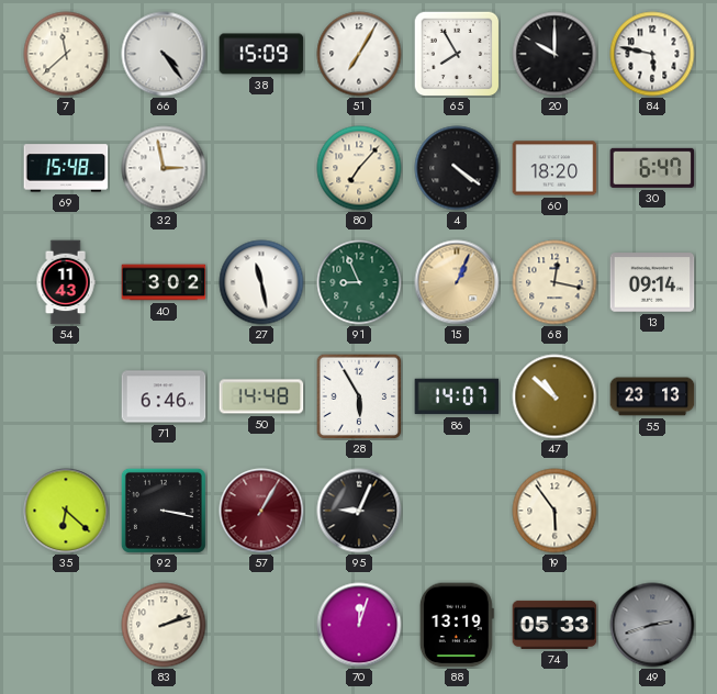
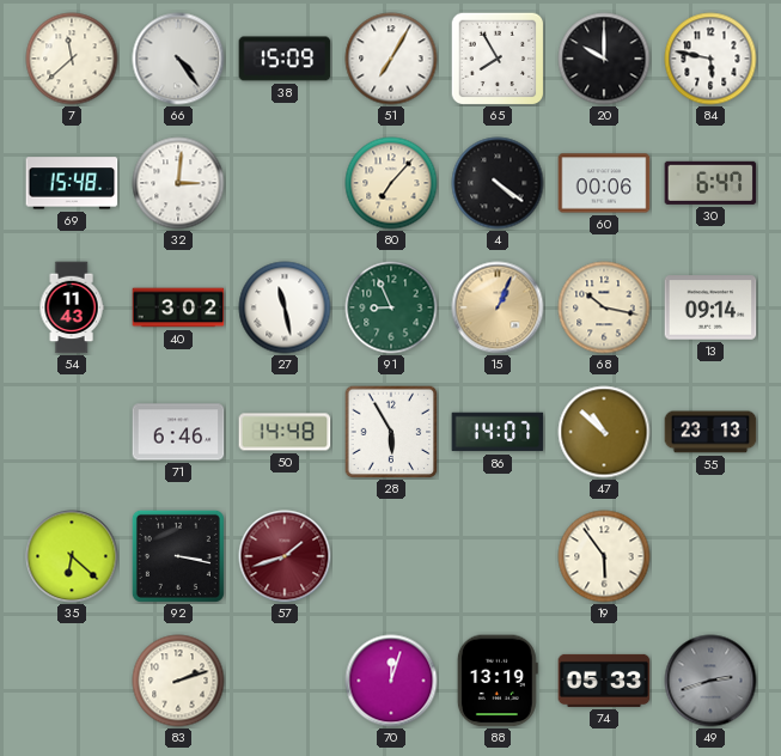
32: 2:58 -> 3:01
60: 18:20 -> 00:06
68: 12:17 -> 10:17
57: 1:05 -> 1:42
95: 9:04 -> none
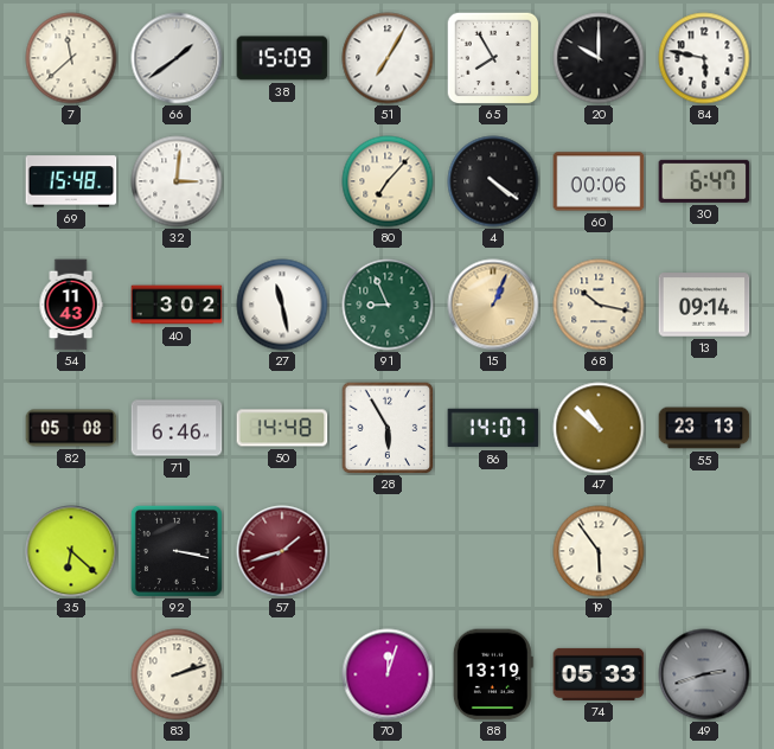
66: 4:24 -> 1:39
82: none -> 05:08
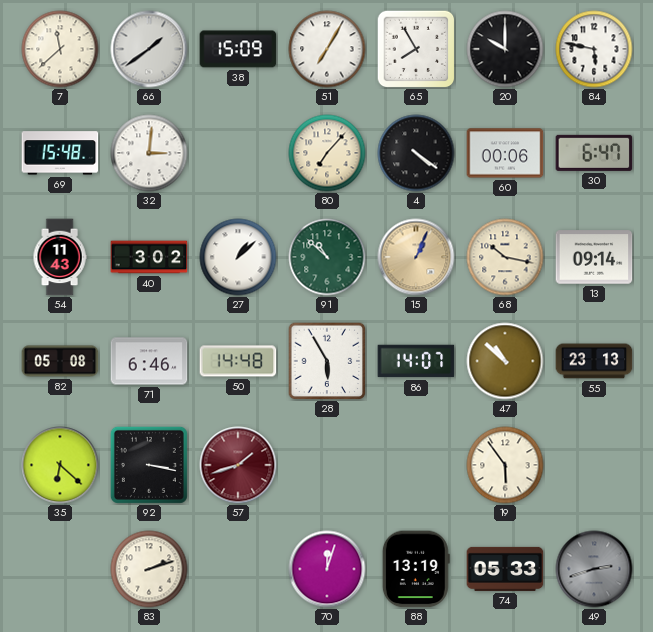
27: 11:28 -> 1:08
91: 8:56 -> 10:52
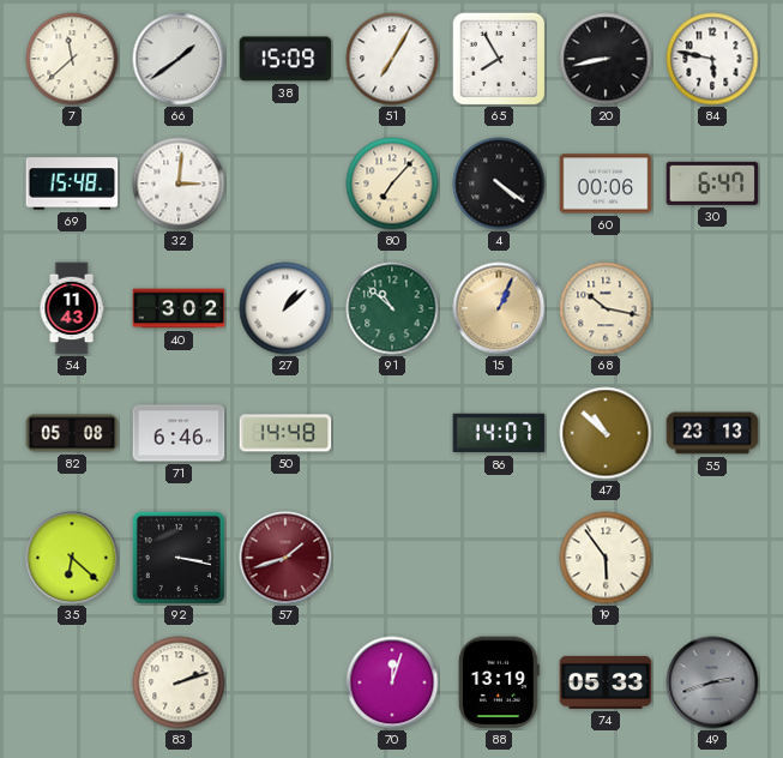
20: 10:00 -> 8:43
13: 09:14 -> none
28: 5:55 -> none
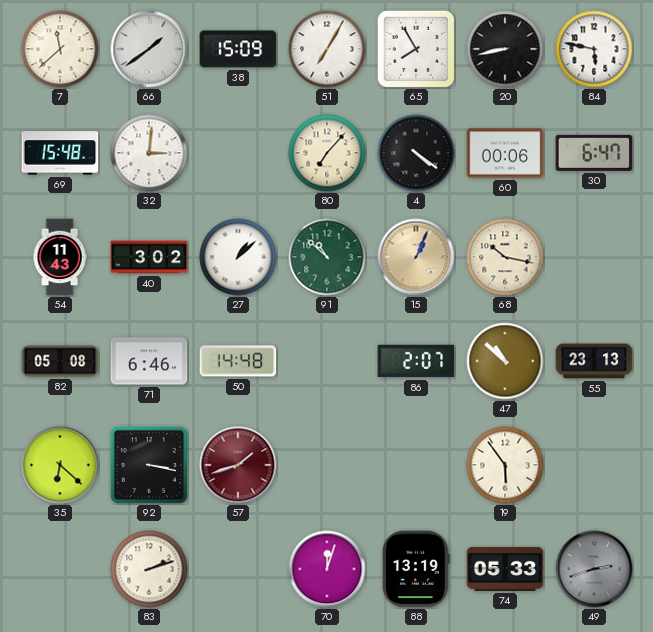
86: 14:07 -> 2:07
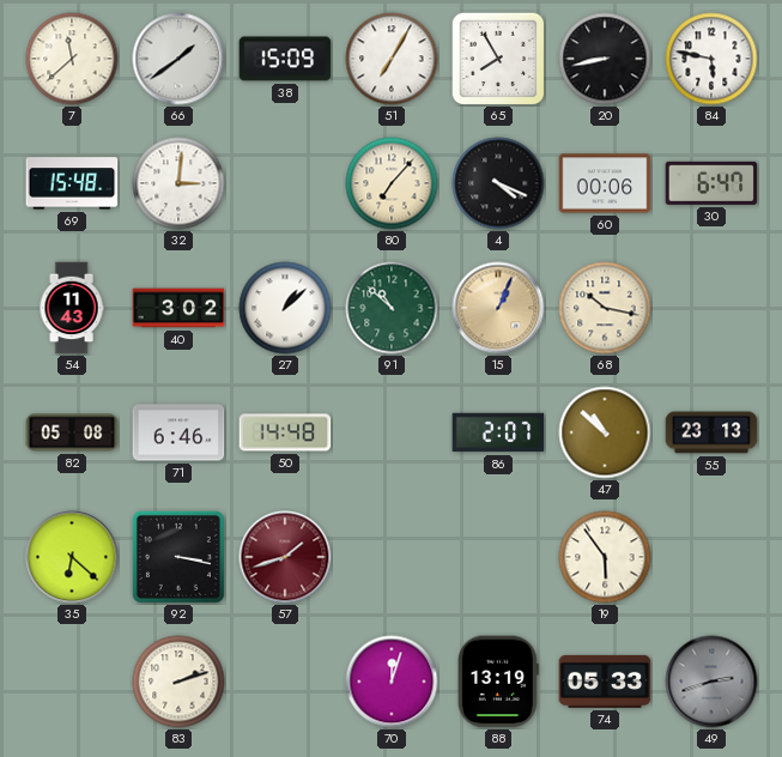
4: 4:21 -> 4:19
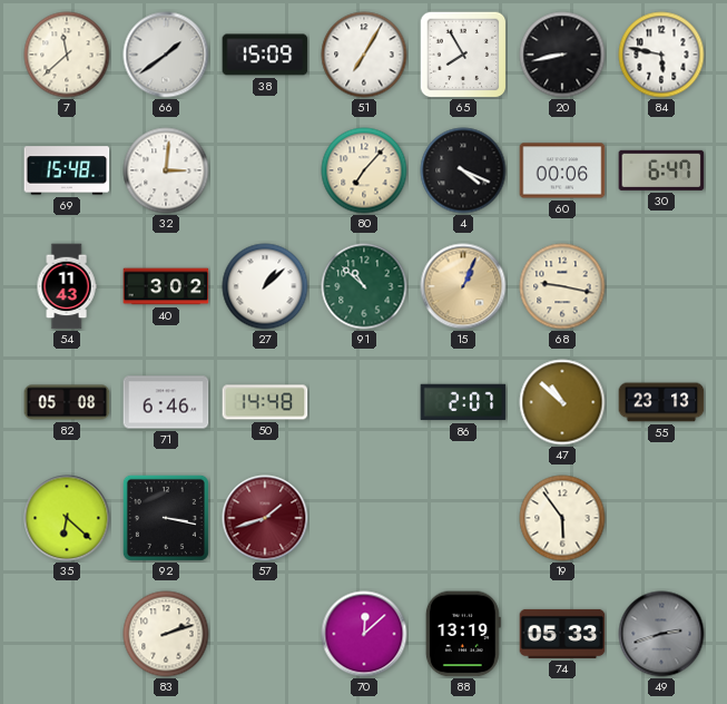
68: 10:17 -> 9:17
70: 12:03 -> 12:08
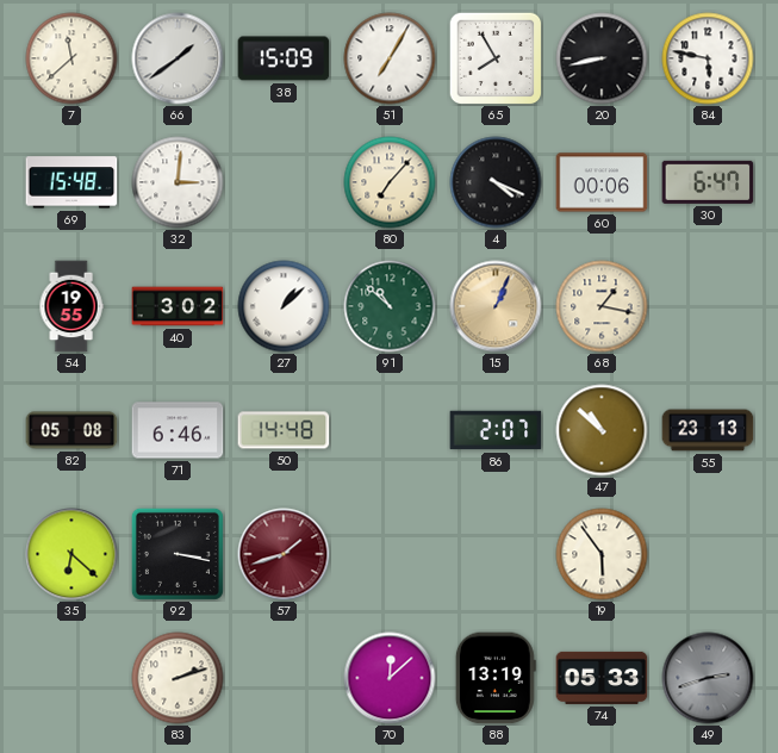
54: 11:43 -> 19:55
68: 9:17 -> 1:17
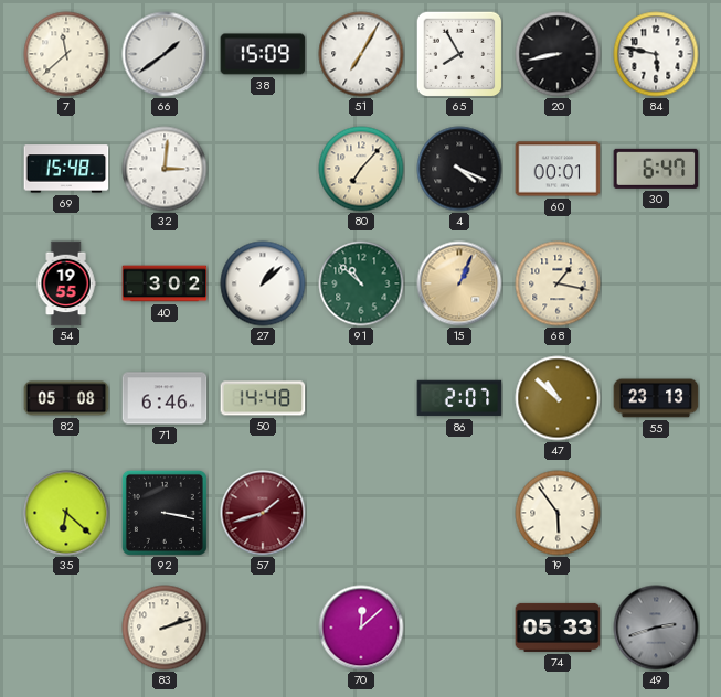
60: 00:06 -> 00:01
88: 13:19 -> none
